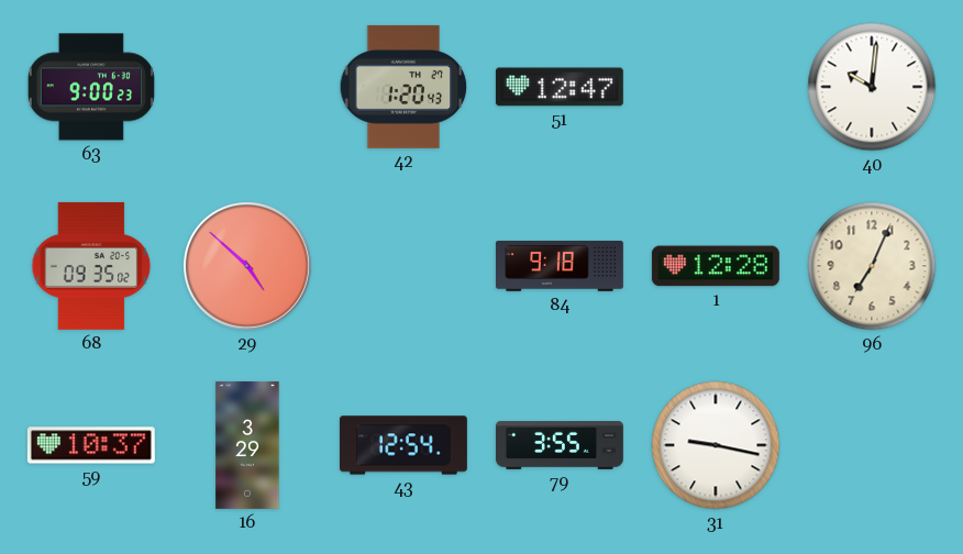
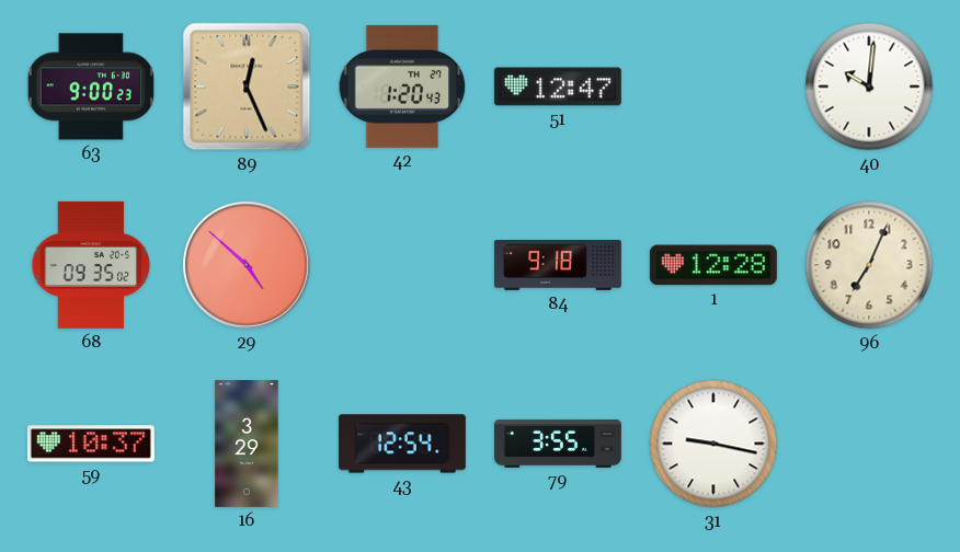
89: none -> 12:26
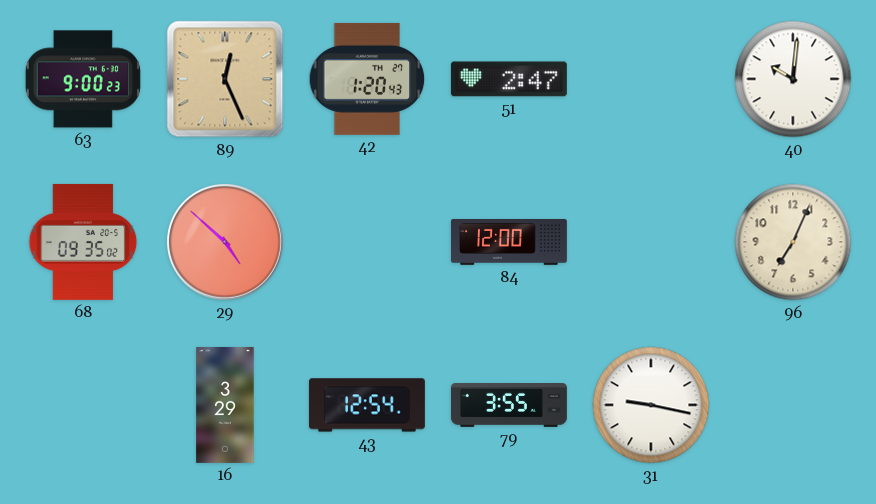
51: 12:47 -> 2:47
84: 9:18 -> 12:00
1: 12:28 -> none
59: 10:37 -> none
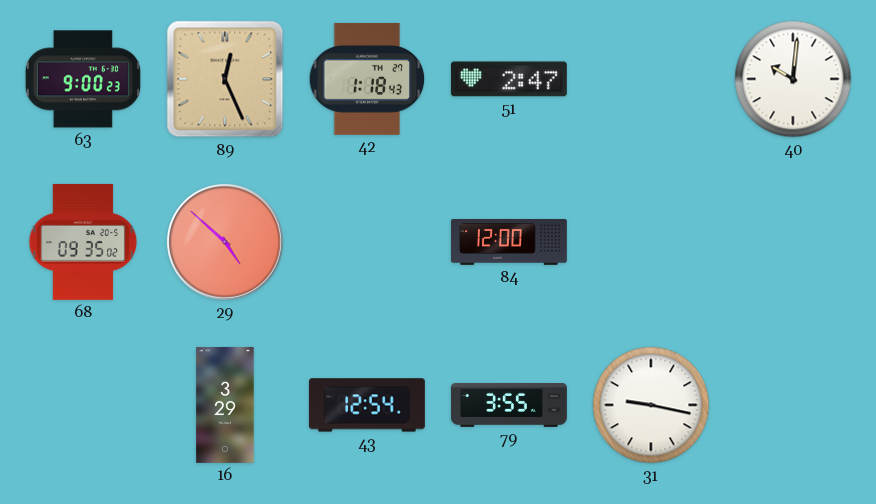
42: 1:20 -> 1:18
96: 7:04 -> none
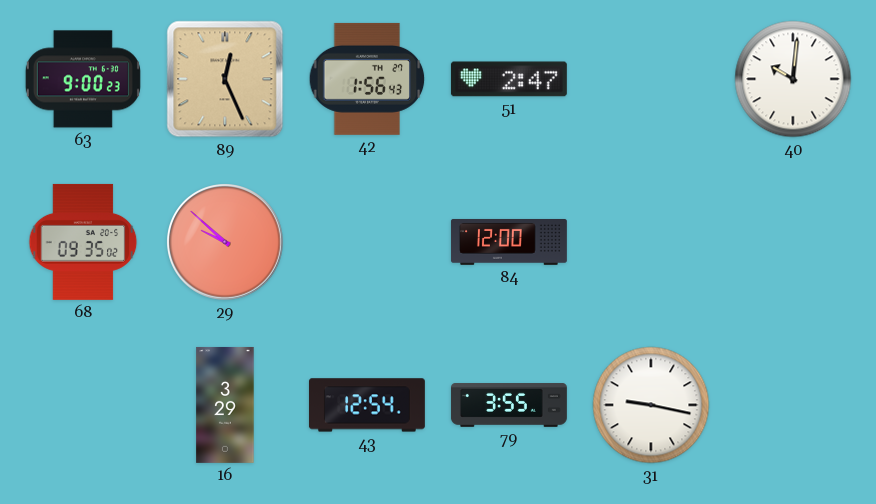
42: 1:18 -> 1:56
29: 4:52 -> 9:52
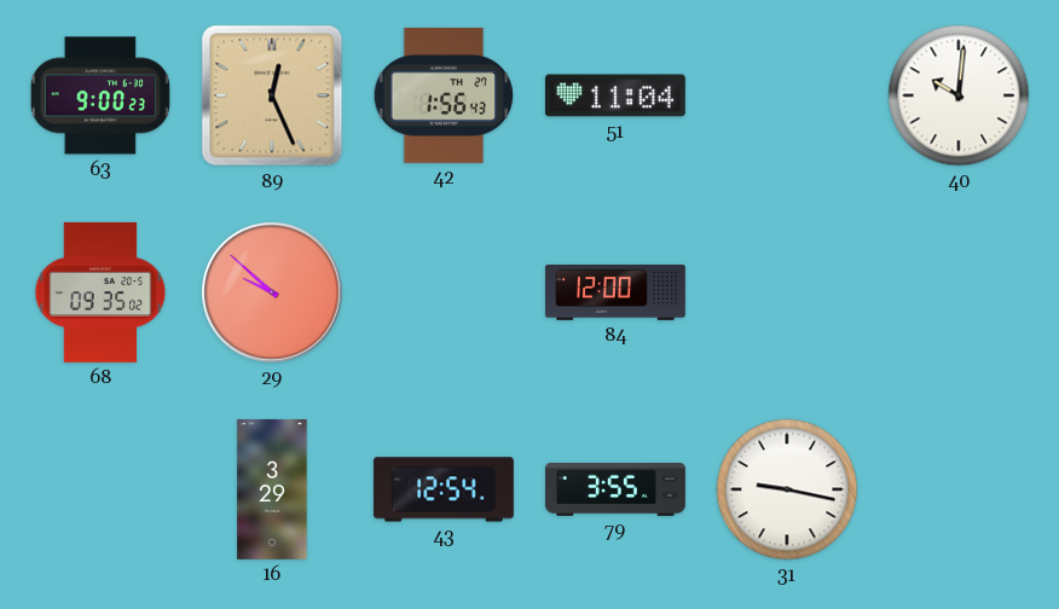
51: 2:47 -> 11:04
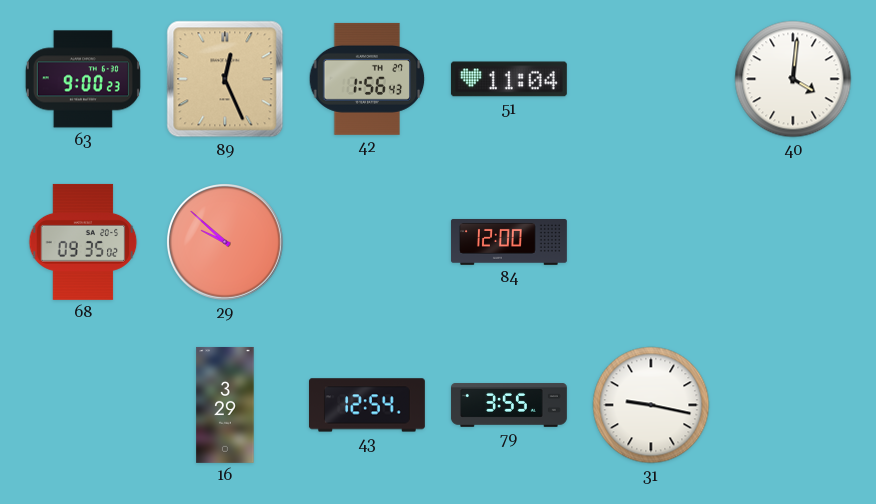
40: 10:01 -> 4:01
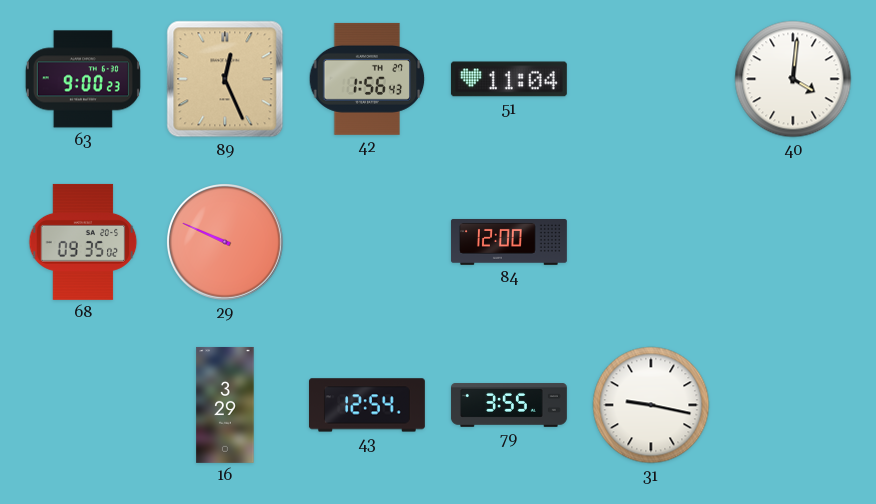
29: 9:52 -> 9:49
